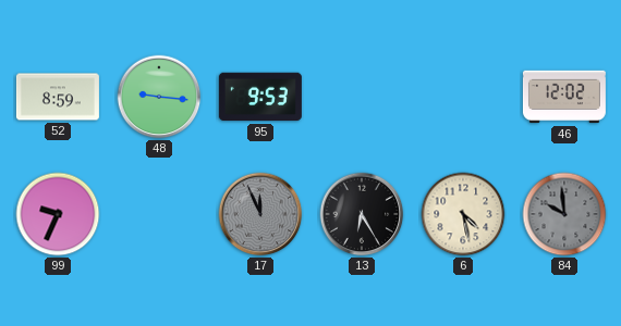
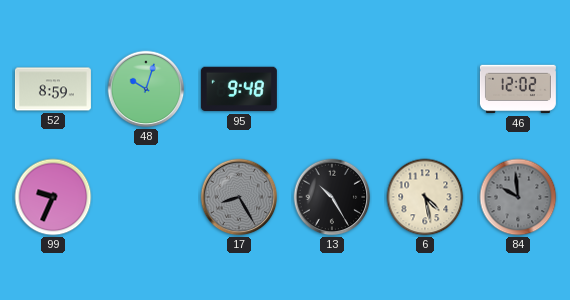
48: 9:16 -> 10:03
95: 9:53 -> 9:48
17: 11:56 -> 8:25
13: 6:25 -> 10:25
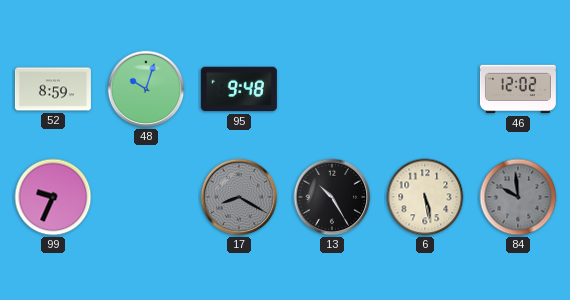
17: 8:25 -> 8:20
6: 4:28 -> 5:28
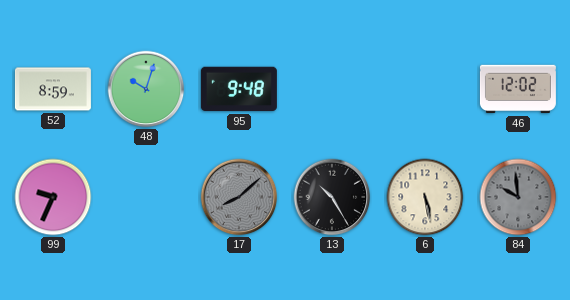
17: 8:20 -> 8:08
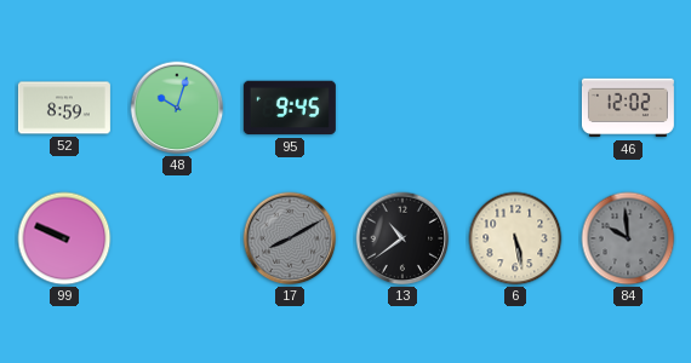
95: 9:48 -> 9:45
99: 9:34 -> 9:49
17: 8:08 -> 8:10
13: 10:25 -> 10:39
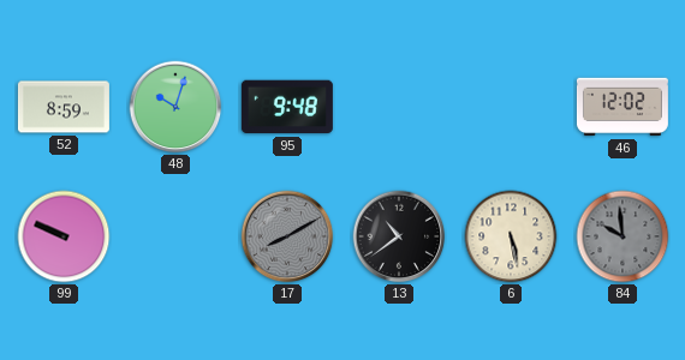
95: 9:45 -> 9:48
